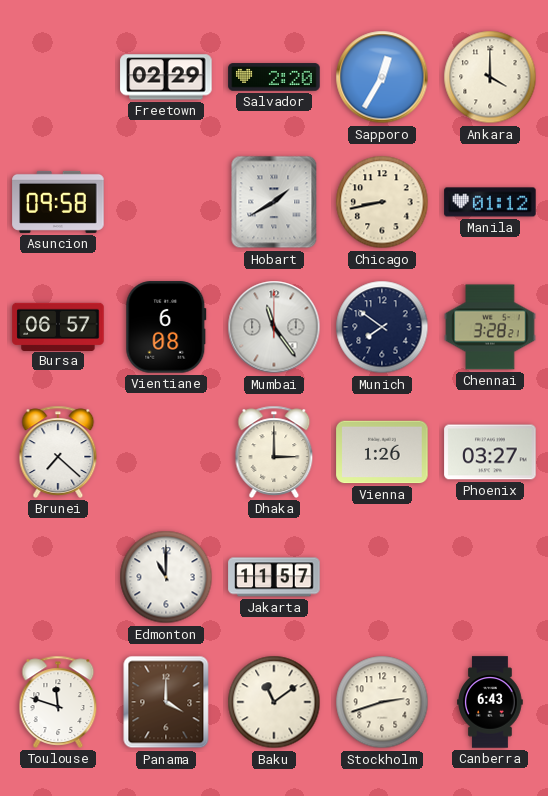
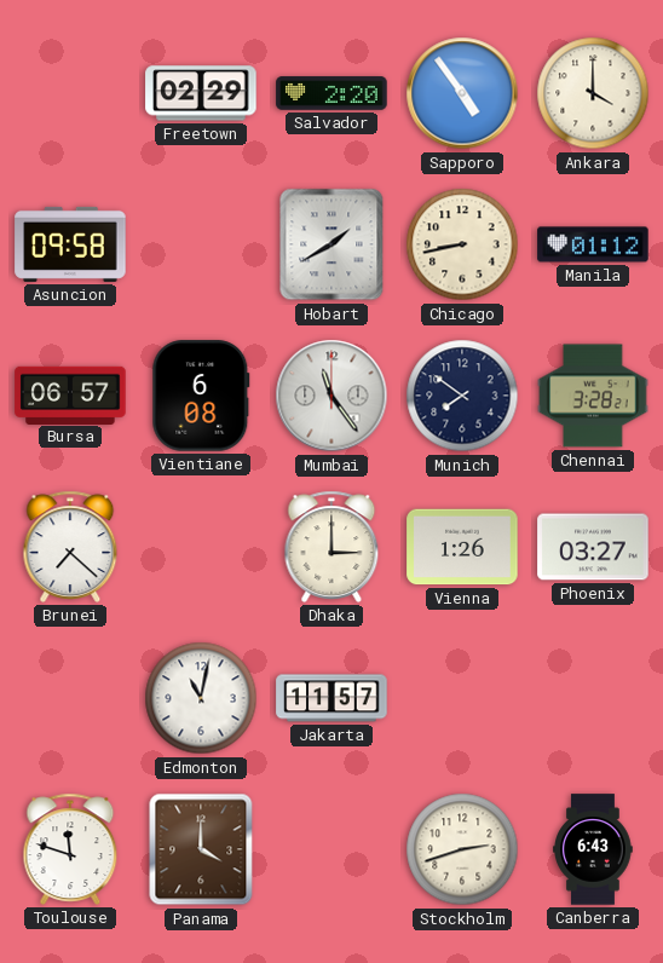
Sapporo: 12:35 -> 4:54
Edmonton: 11:00 -> 11:02
Baku: 11:09 -> none
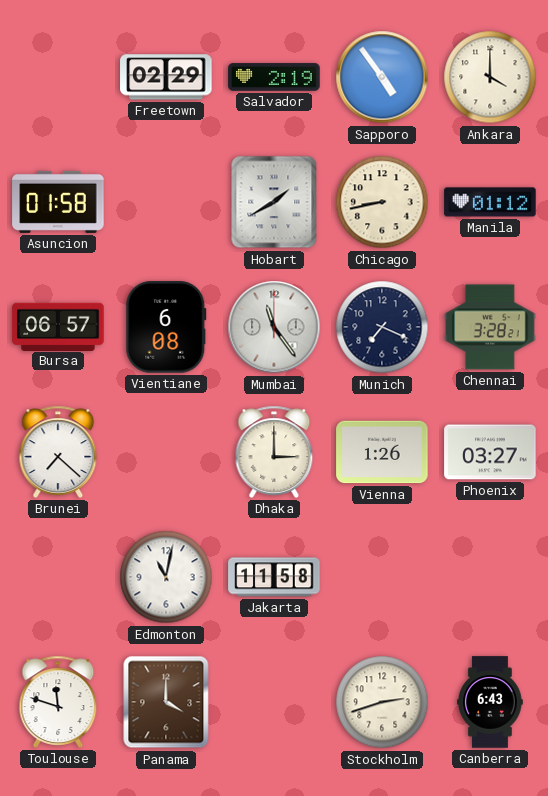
Salvador: 2:20 -> 2:19
Asuncion: 09:58 -> 01:58
Munich: 7:51 -> 7:19
Jakarta: 11:57 -> 11:58
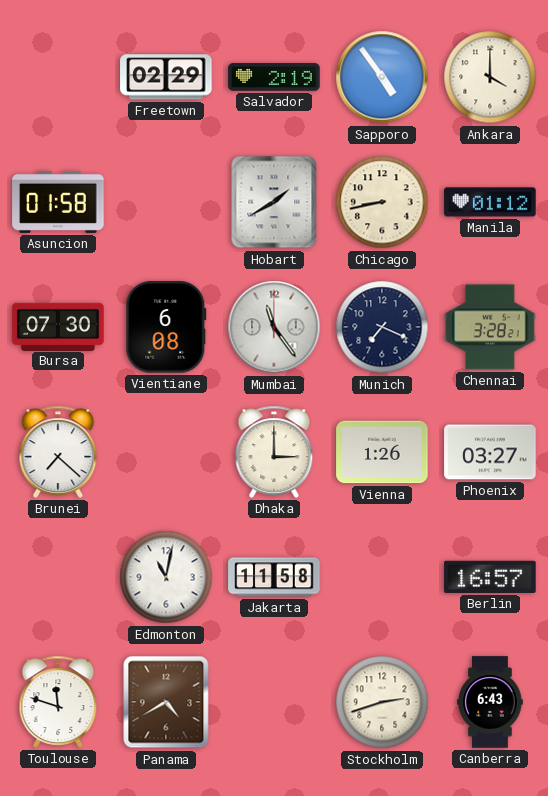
Bursa: 06:57 -> 07:30
Berlin: none -> 16:57
Panama: 4:00 -> 4:40
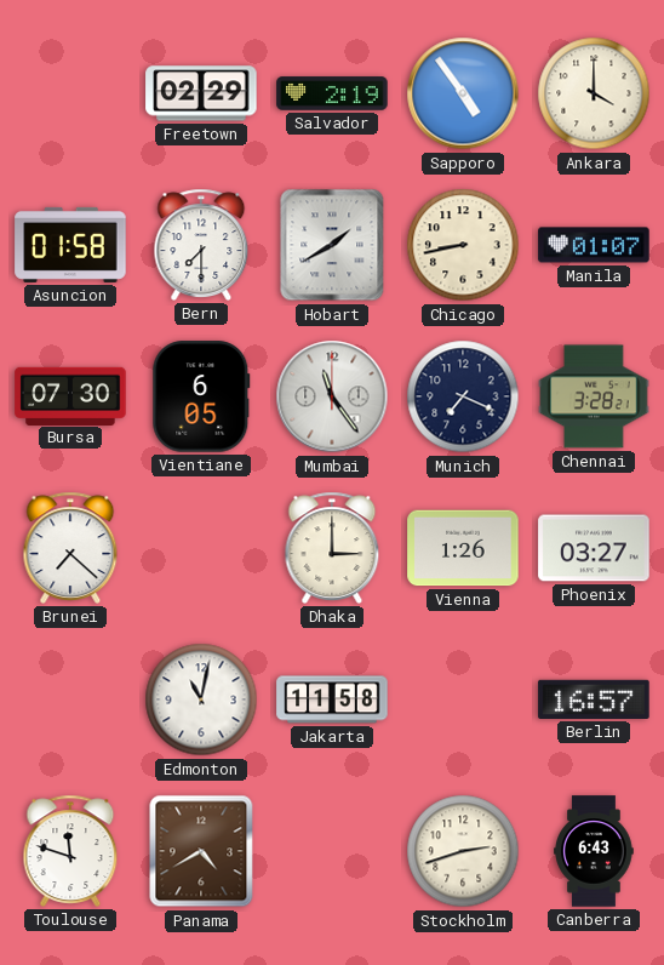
Bern: none -> 7:30
Manila: 01:12 -> 01:07
Vientiane: 6:08 -> 6:05
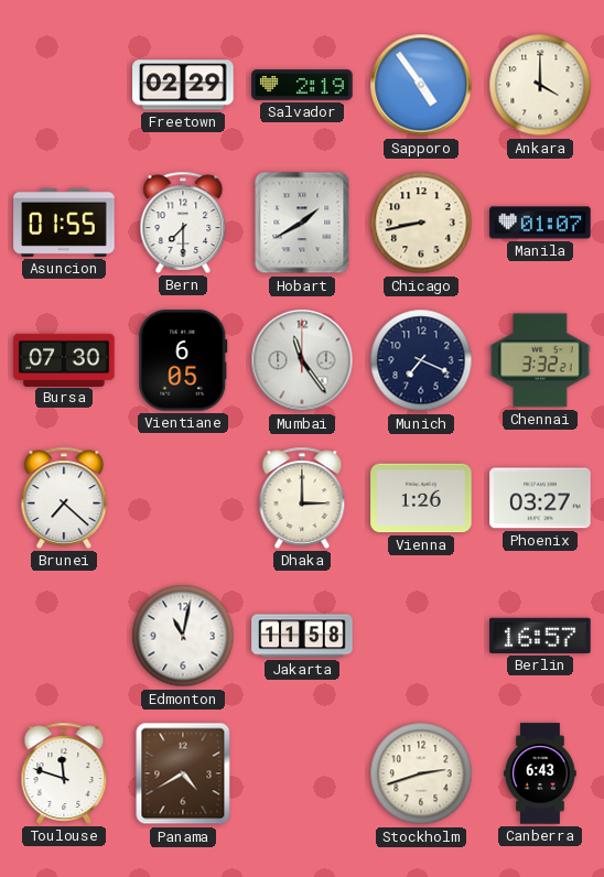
Asuncion: 01:58 -> 01:55
Chennai: 3:28 -> 3:32
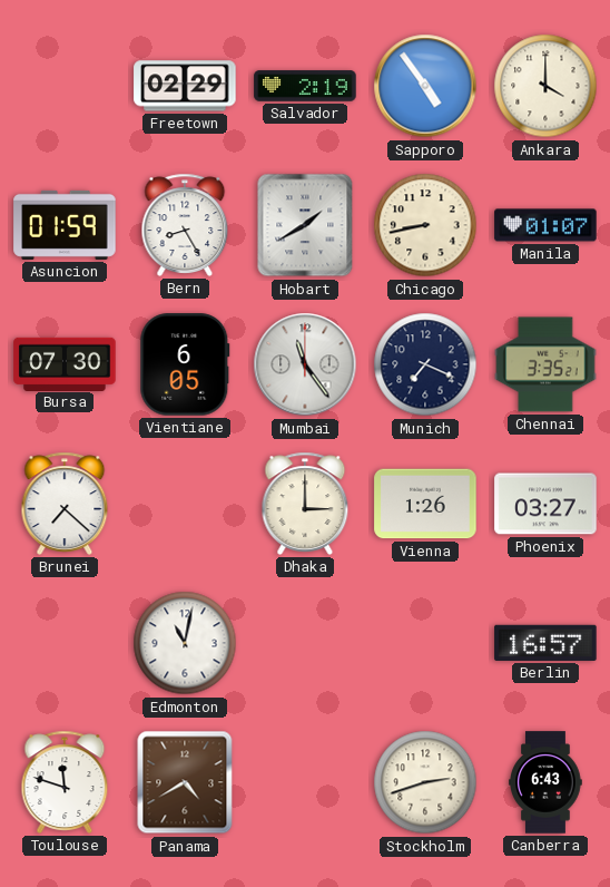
Asuncion: 01:55 -> 01:59
Bern: 7:30 -> 8:25
Chennai: 3:32 -> 3:35
Jakarta: 11:58 -> none
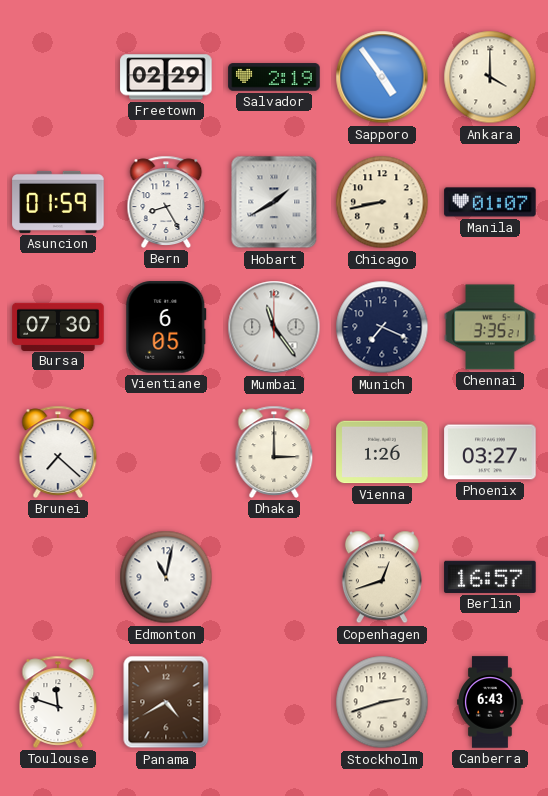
Copenhagen: none -> 12:42
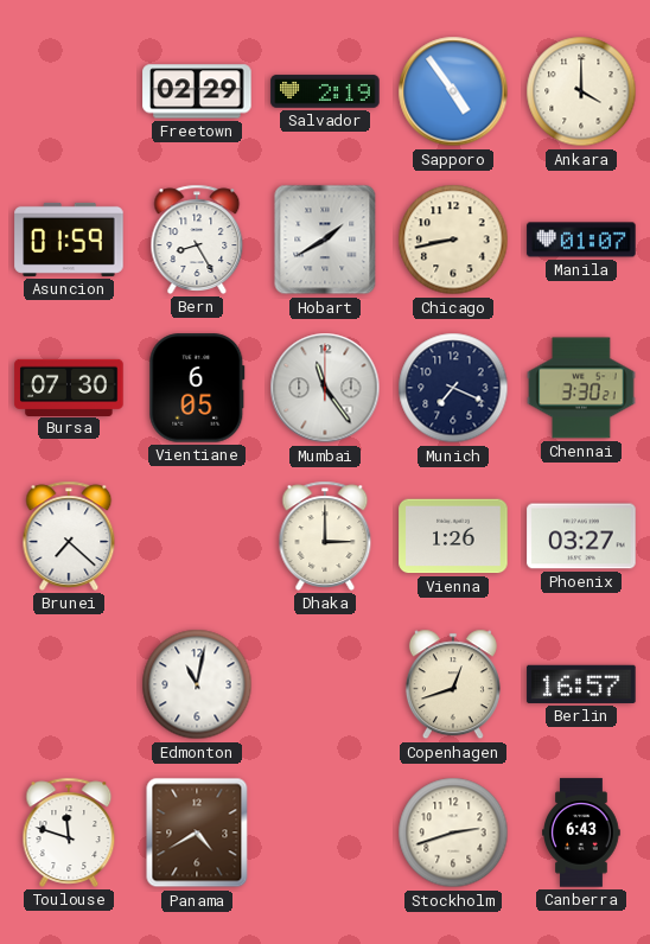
Chennai: 3:35 -> 3:30
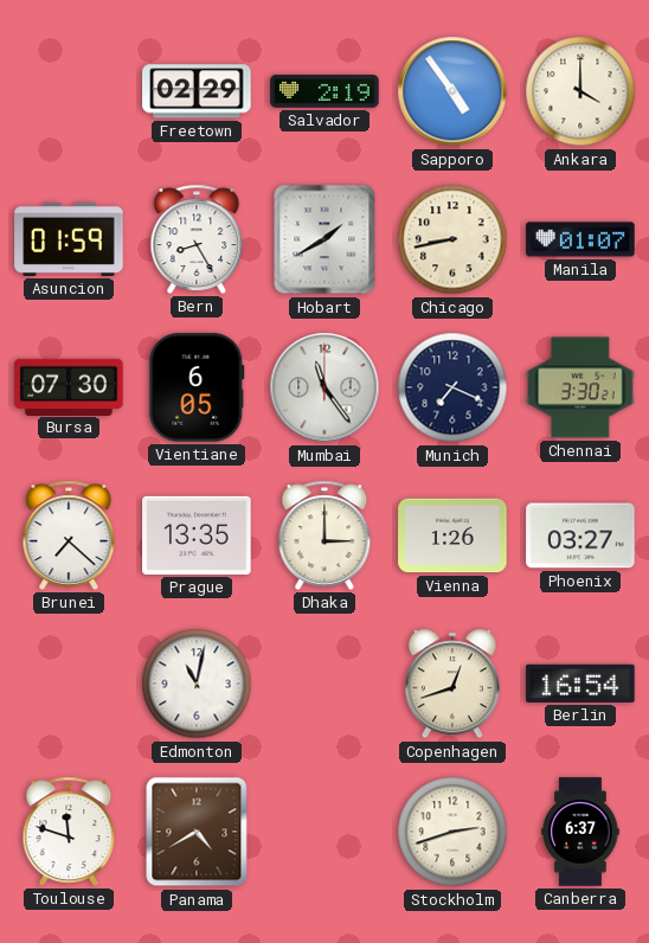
Prague: none -> 13:35
Berlin: 16:57 -> 16:54
Canberra: 6:43 -> 6:37
